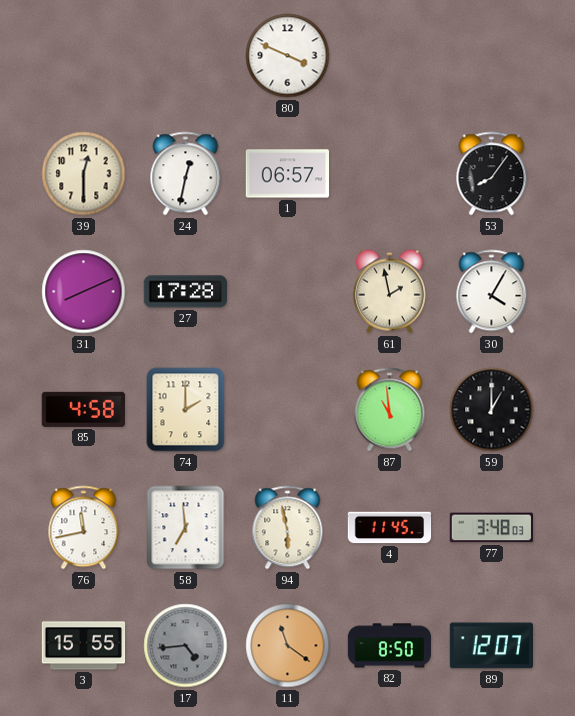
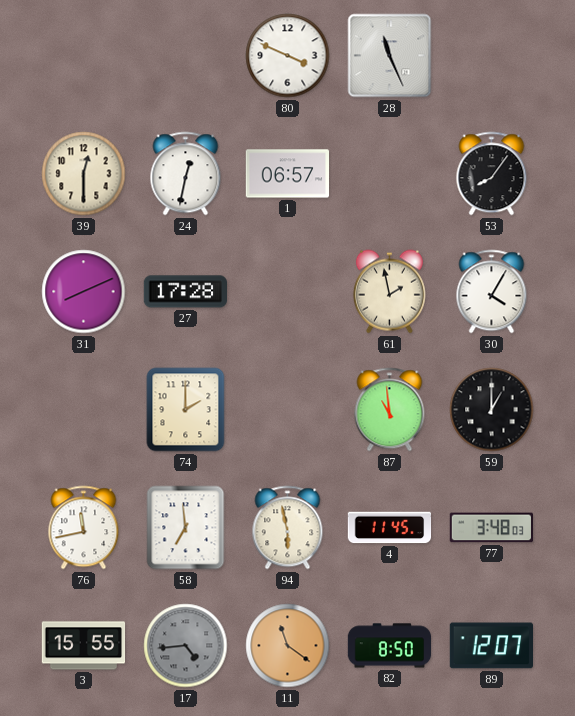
28: none -> 11:26
85: 4:58 -> none
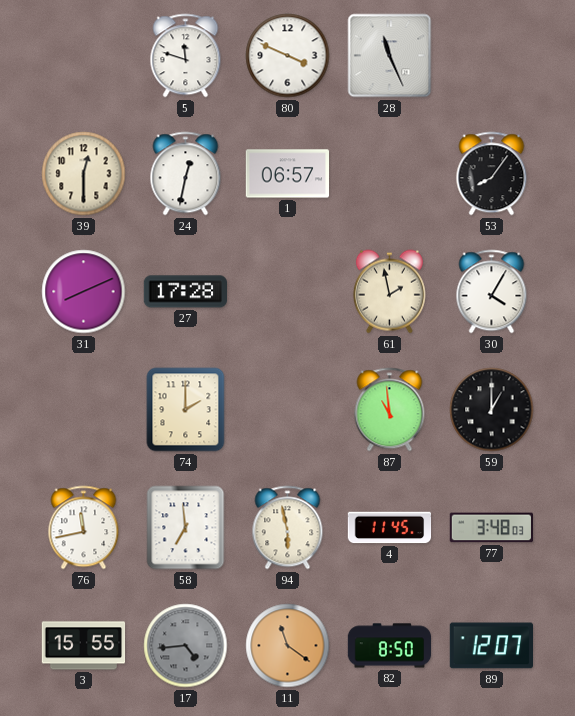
5: none -> 11:48
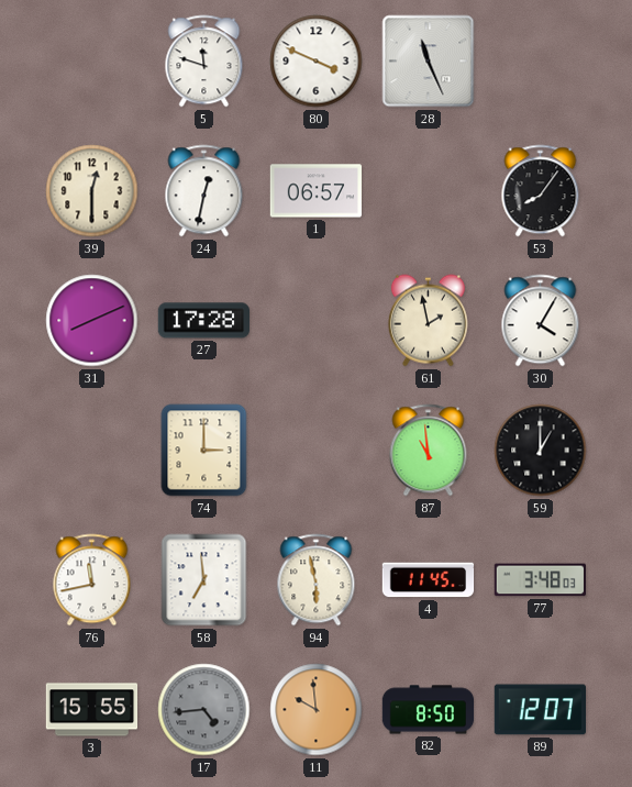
74: 2:00 -> 3:00
11: 11:21 -> 9:59
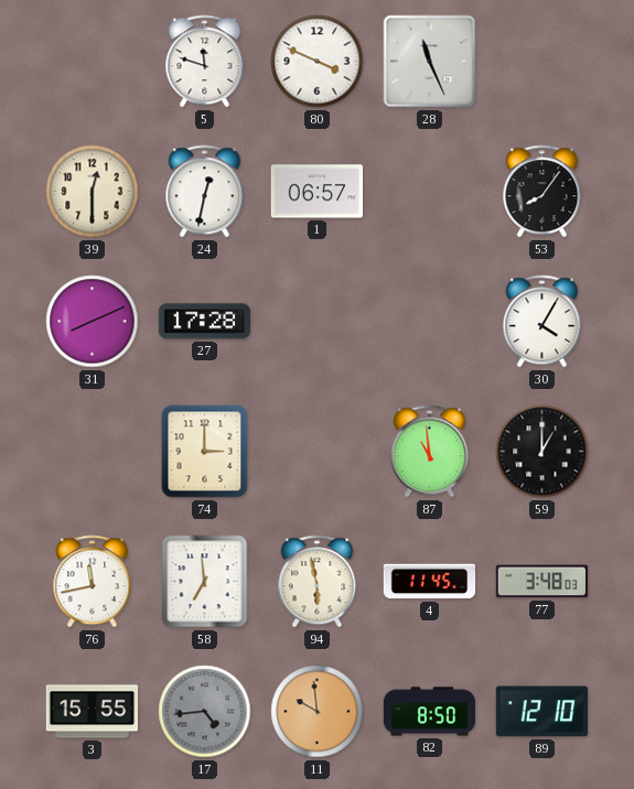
61: 1:58 -> none
89: 12:07 -> 12:10
